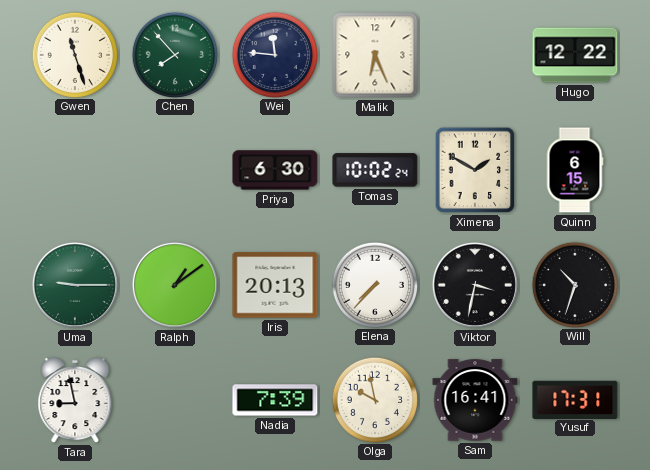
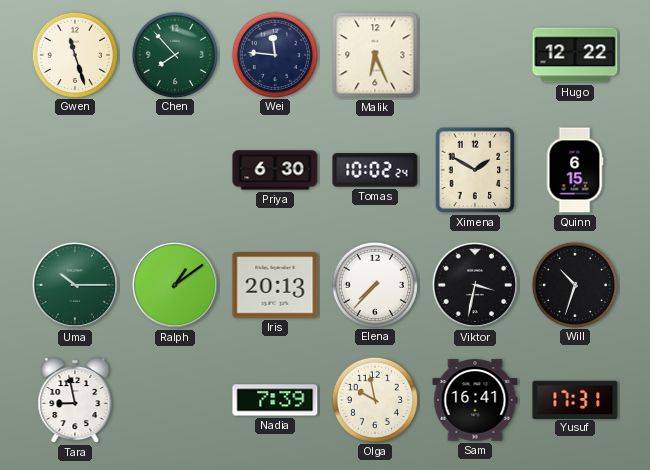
Uma: 9:15 -> 10:15
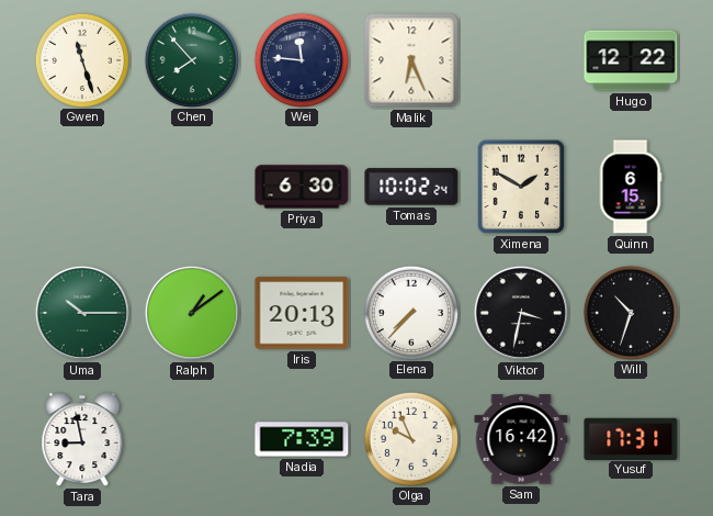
Olga: 9:58 -> 9:56
Sam: 16:41 -> 16:42
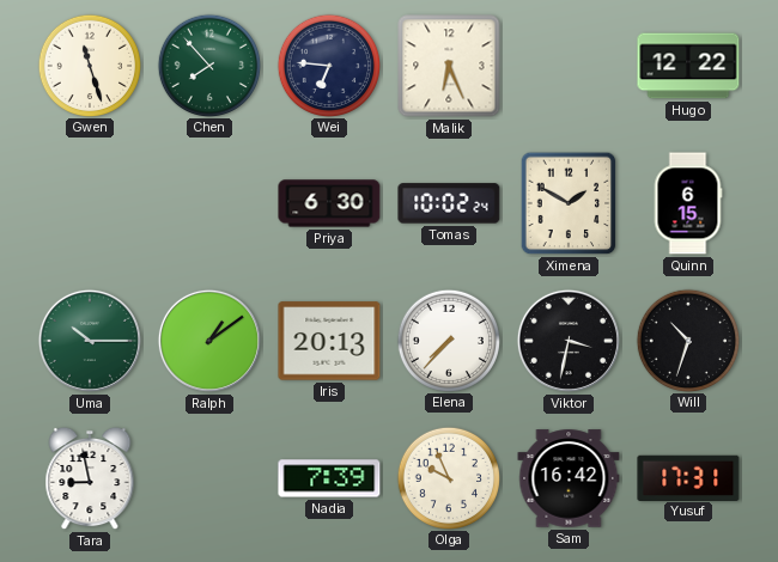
Wei: 11:46 -> 6:46
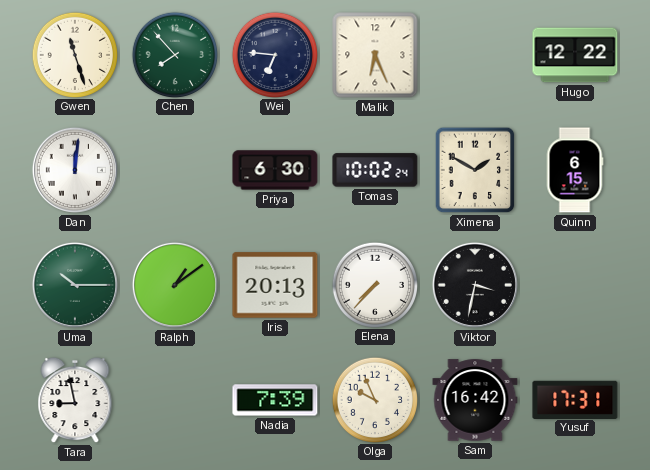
Dan: none -> 12:01
Will: 10:33 -> none
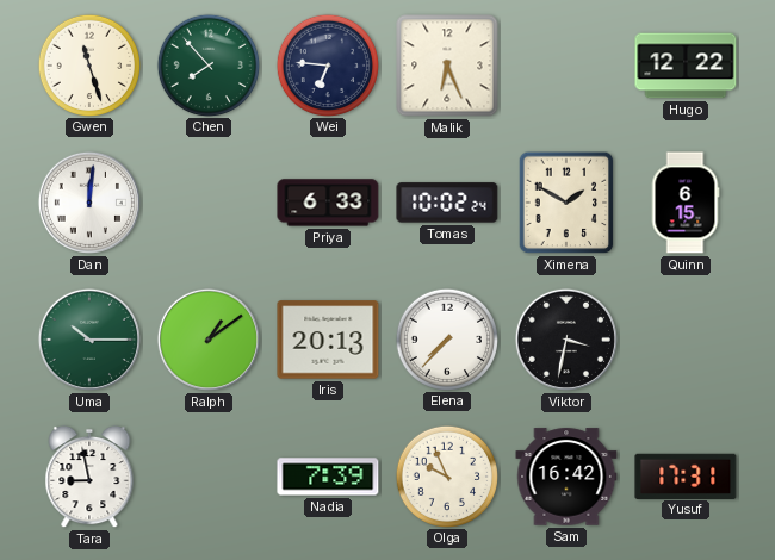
Priya: 6:30 -> 6:33
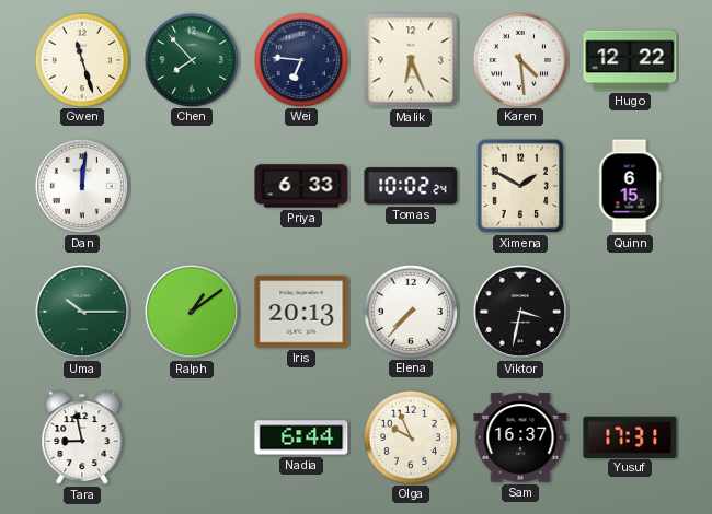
Karen: none -> 4:29
Nadia: 7:39 -> 6:44
Sam: 16:42 -> 16:37
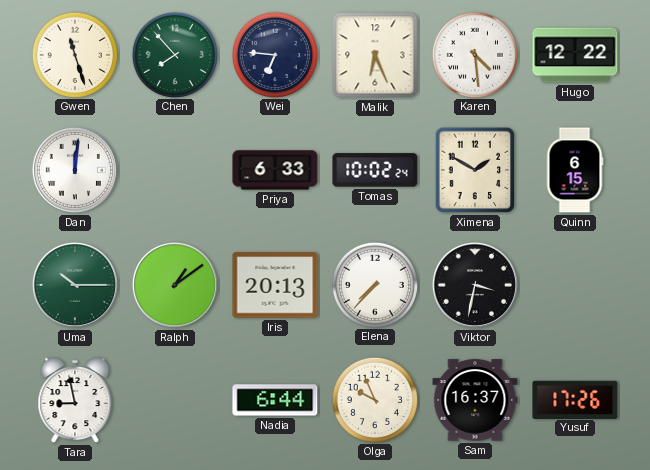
Yusuf: 17:31 -> 17:26
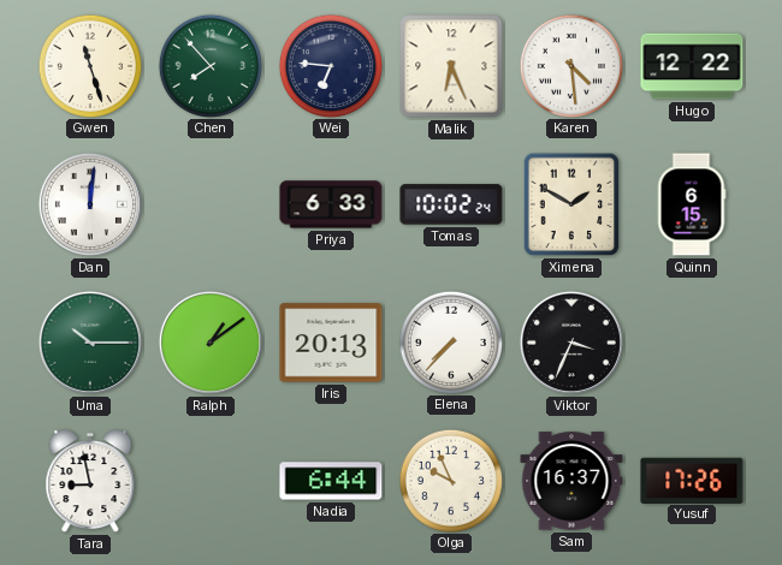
Viktor: 3:32 -> 3:34
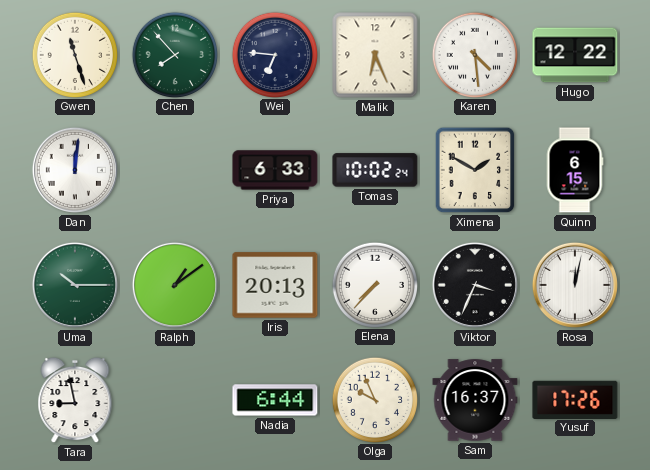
Rosa: none -> 12:02
